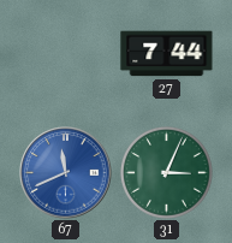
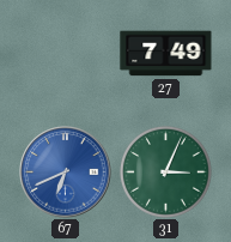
27: 7:44 -> 7:49
67: 11:41 -> 6:41
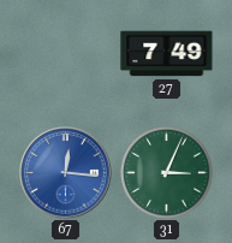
67: 6:41 -> 12:16
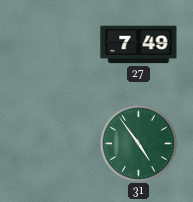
67: 12:16 -> none
31: 3:04 -> 4:54
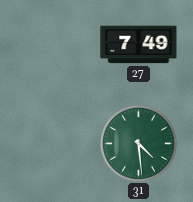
31: 4:54 -> 4:29
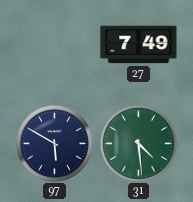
97: none -> 5:50
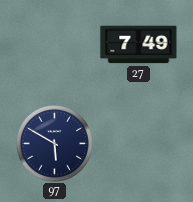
31: 4:29 -> none
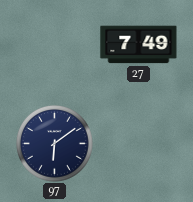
97: 5:50 -> 6:09
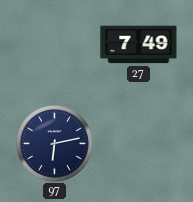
97: 6:09 -> 6:13
